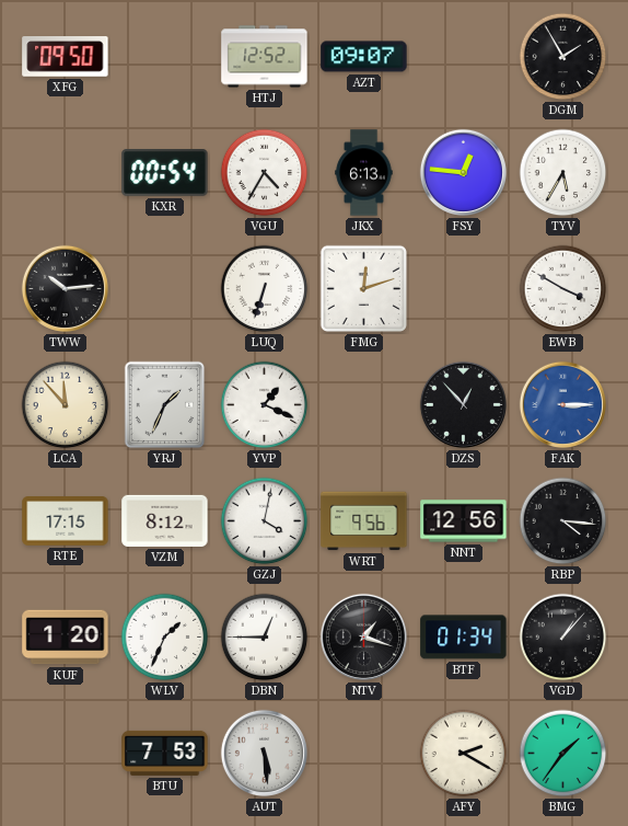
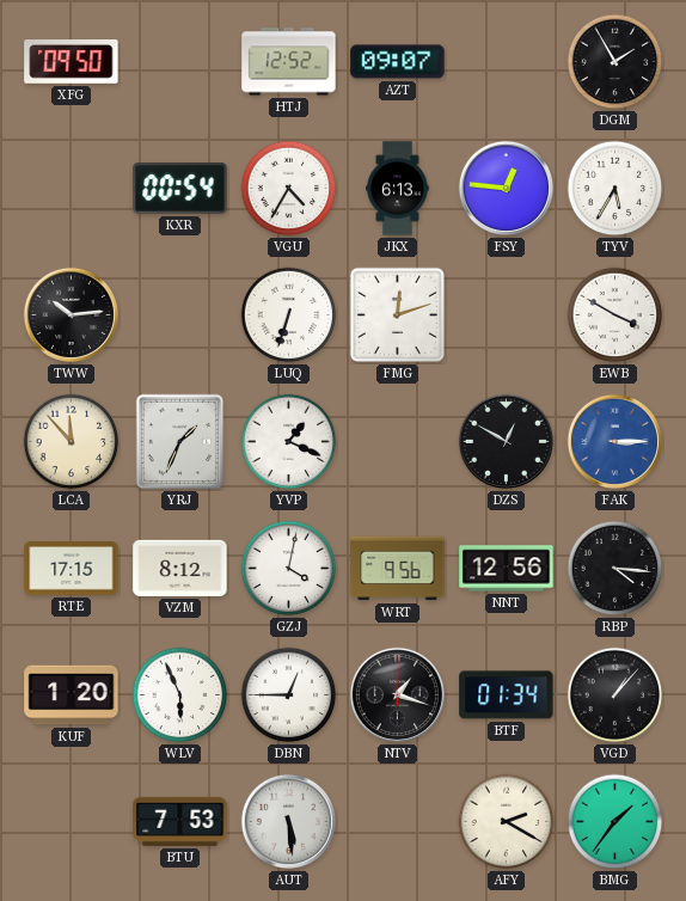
DZS: 12:53 -> 12:50
WLV: 1:34 -> 5:56
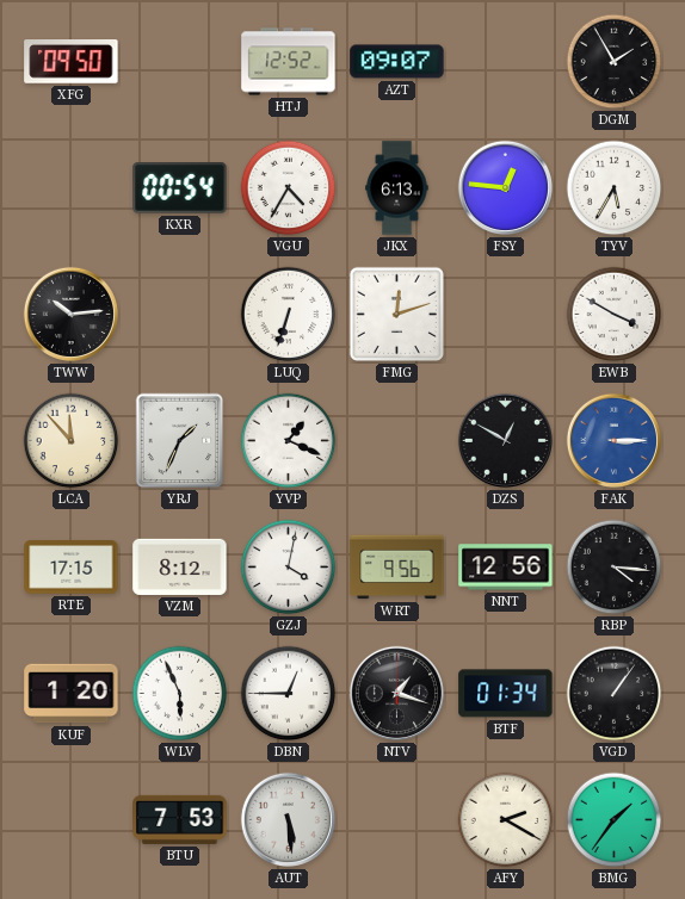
VGD: 1:07 -> 1:06
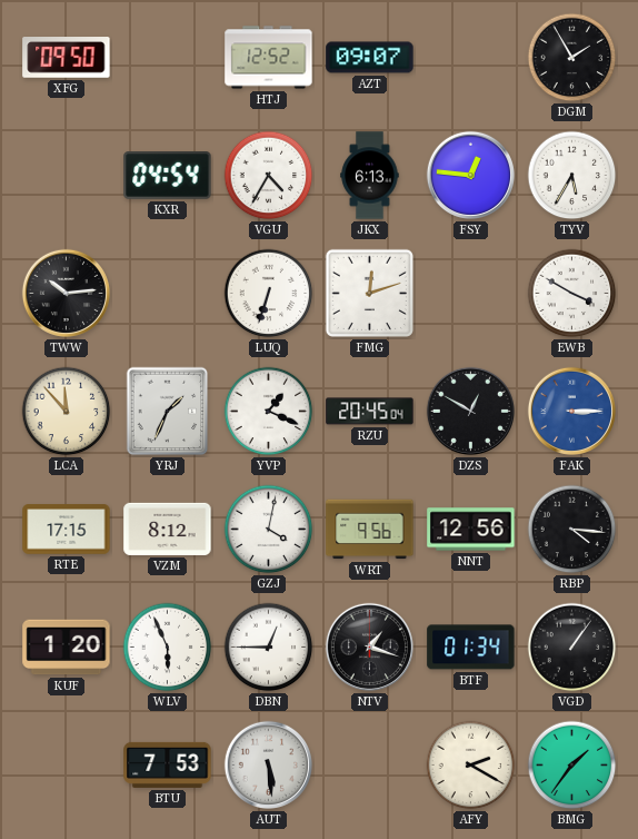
KXR: 00:54 -> 04:54
RZU: none -> 20:45
